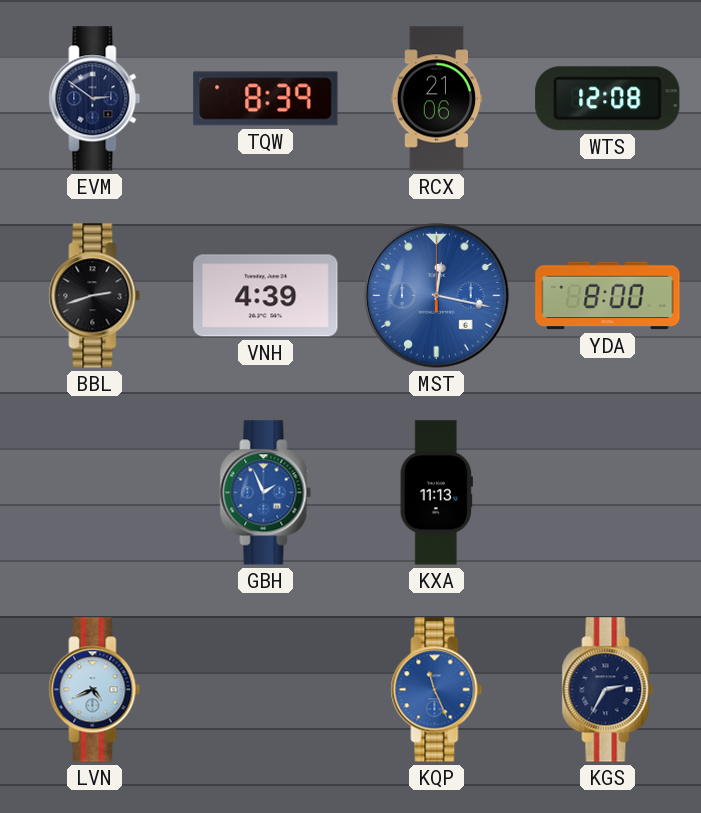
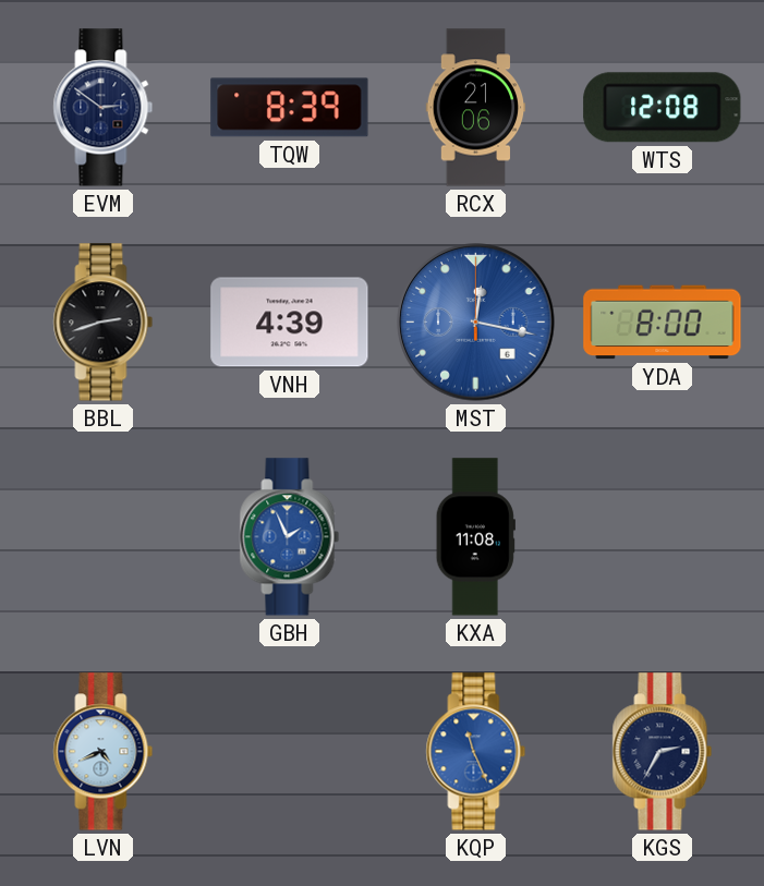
KXA: 11:13 -> 11:08
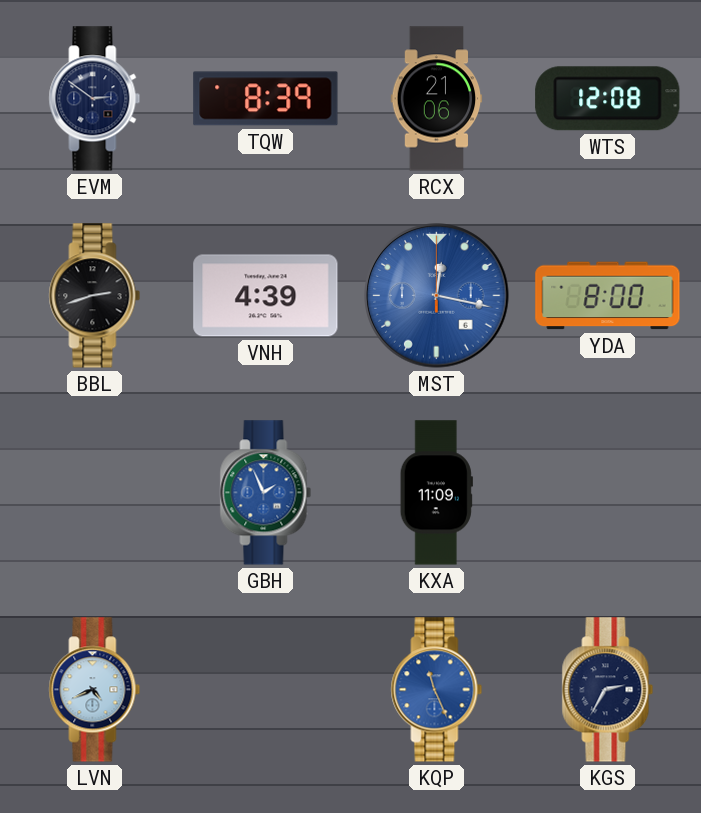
KXA: 11:08 -> 11:09
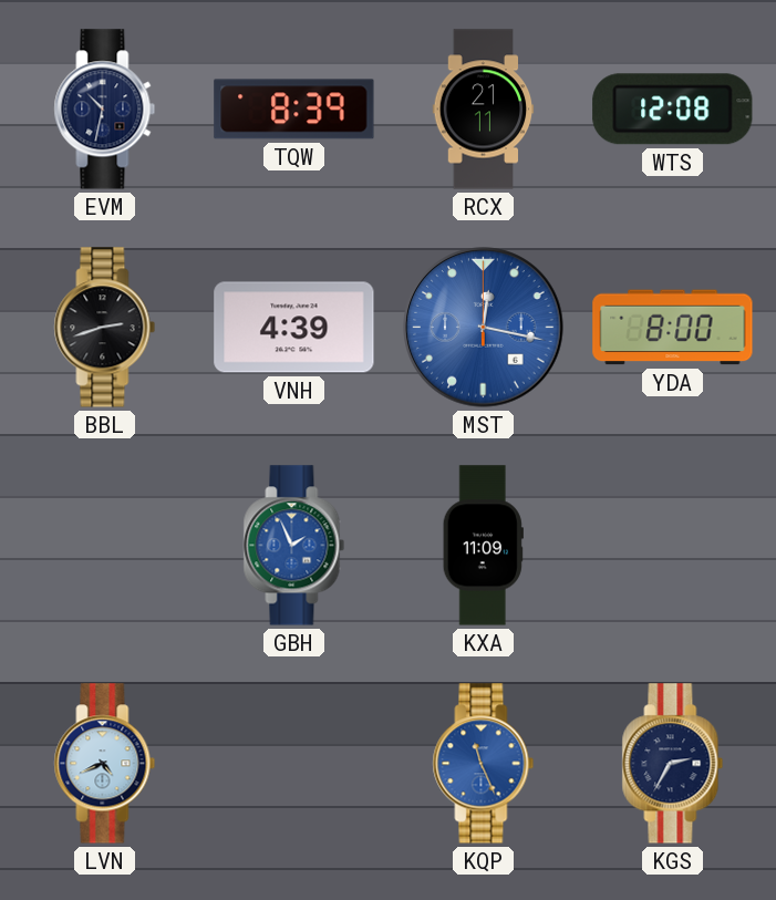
EVM: 2:51 -> 10:32
RCX: 21:06 -> 21:11
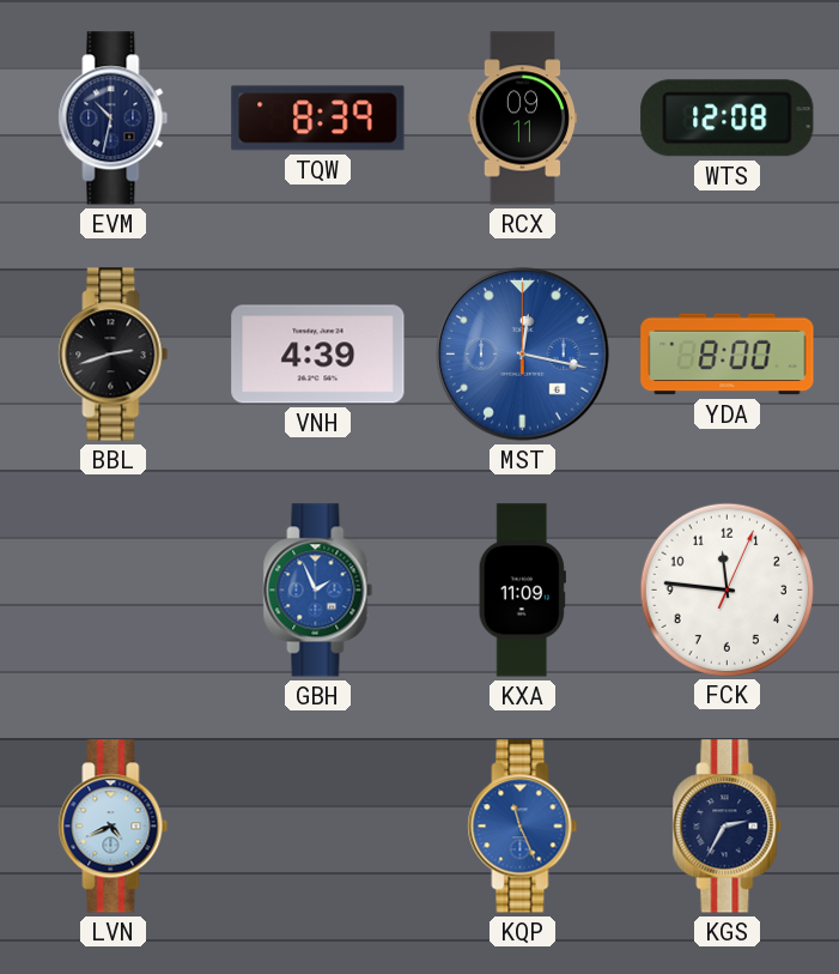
RCX: 21:11 -> 09:11
FCK: none -> 11:46
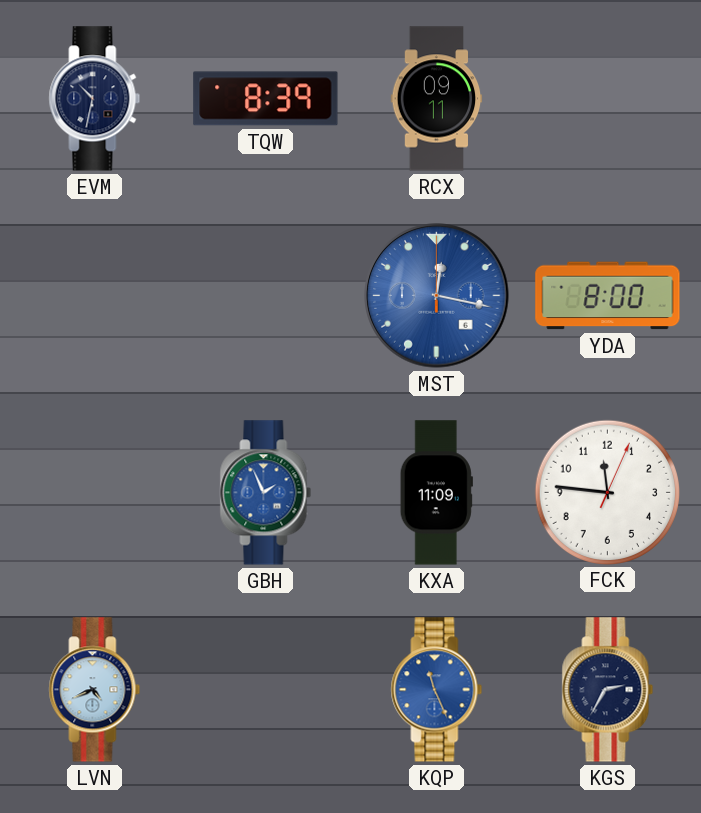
WTS: 12:08 -> none
BBL: 2:42 -> none
VNH: 4:39 -> none
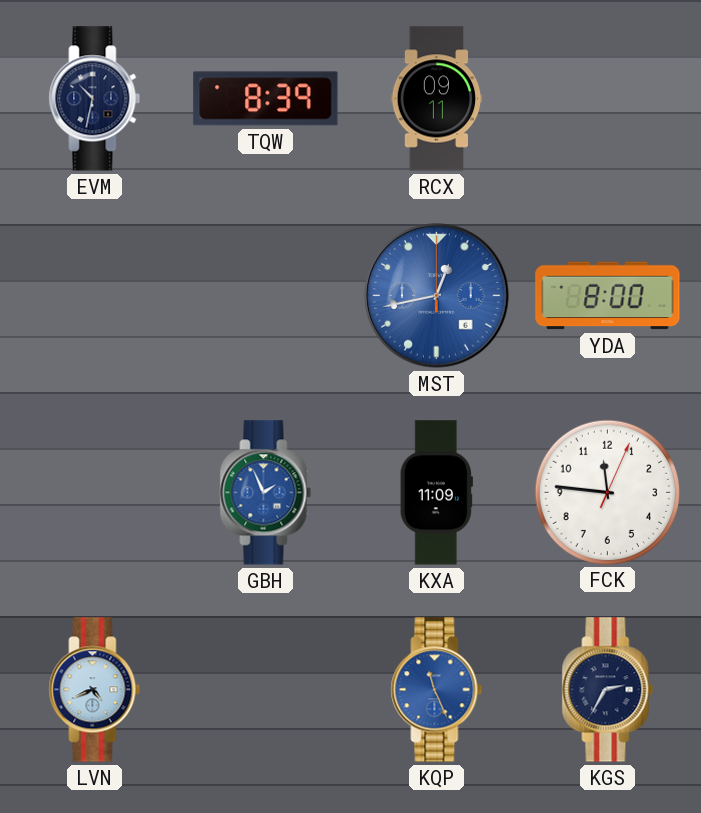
MST: 12:17 -> 12:43
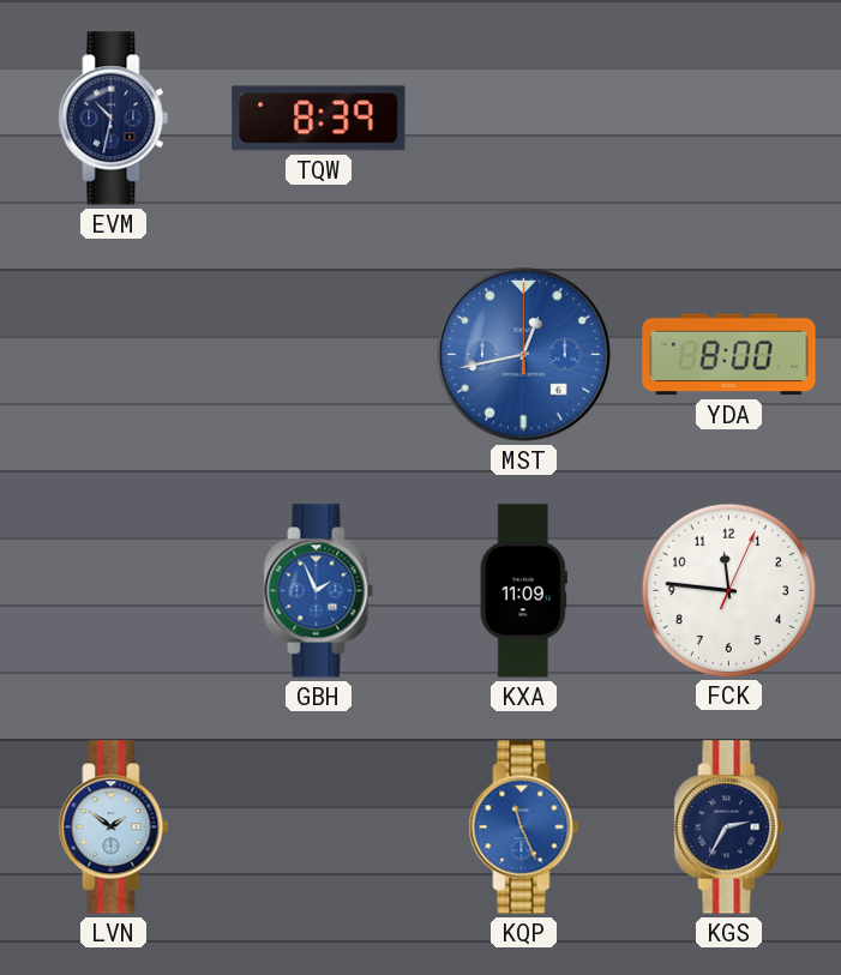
RCX: 09:11 -> none
LVN: 4:41 -> 1:51
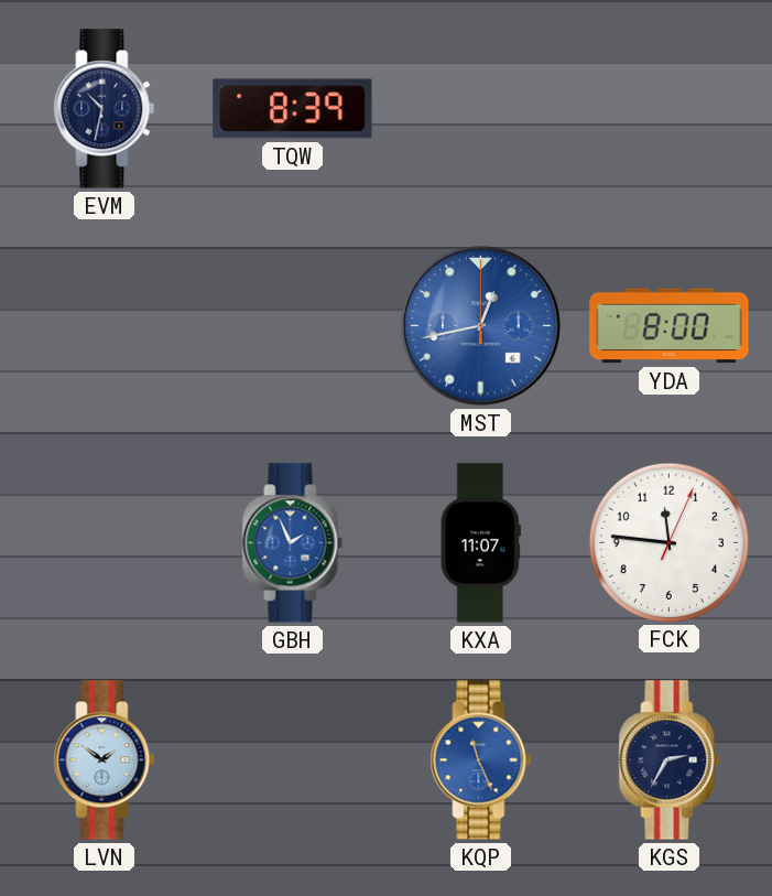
KXA: 11:09 -> 11:07
